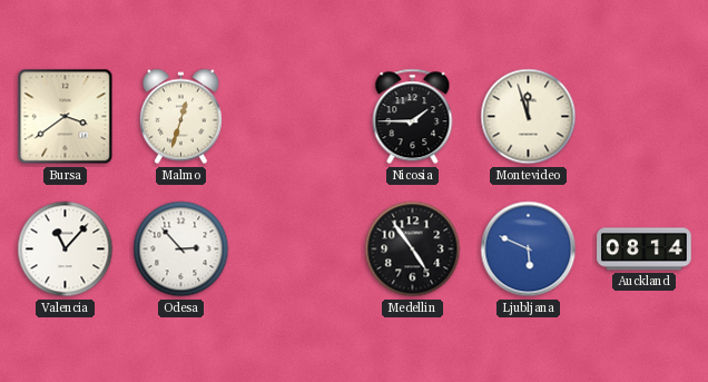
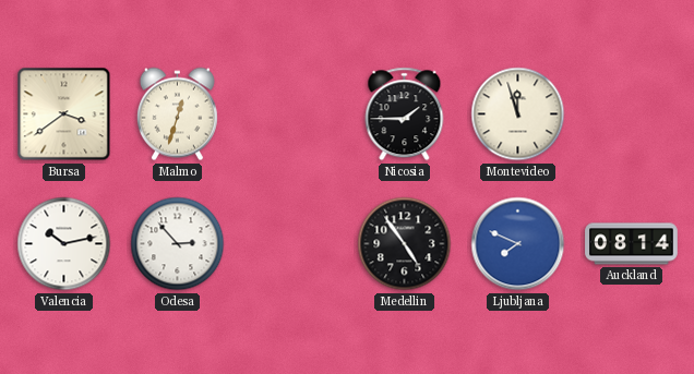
Valencia: 11:07 -> 10:13
Ljubljana: 5:49 -> 7:49
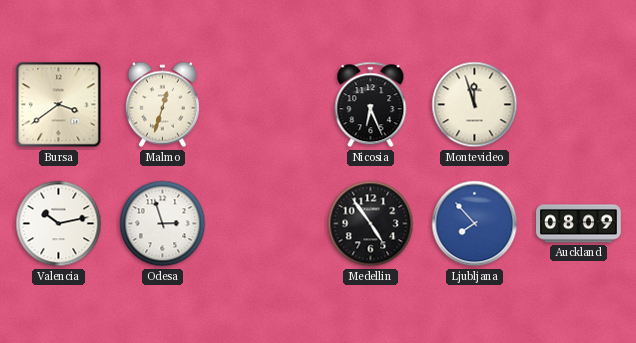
Nicosia: 1:45 -> 6:26
Odesa: 2:53 -> 2:57
Ljubljana: 7:49 -> 7:53
Auckland: 08:14 -> 08:09
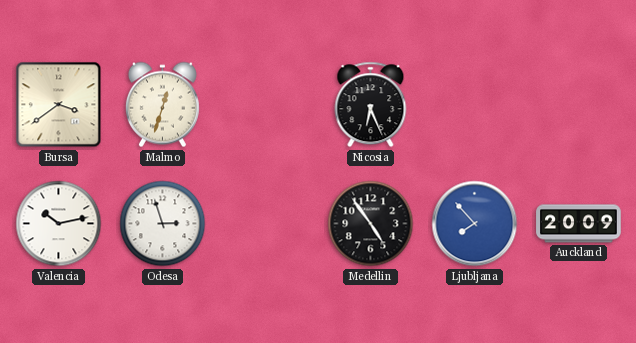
Montevideo: 11:57 -> none
Auckland: 08:09 -> 20:09
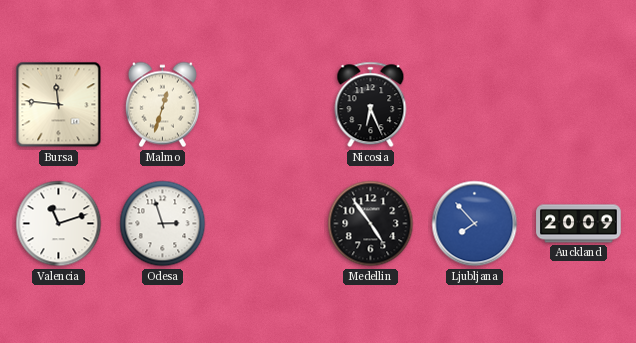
Bursa: 3:39 -> 11:46
Valencia: 10:13 -> 11:12
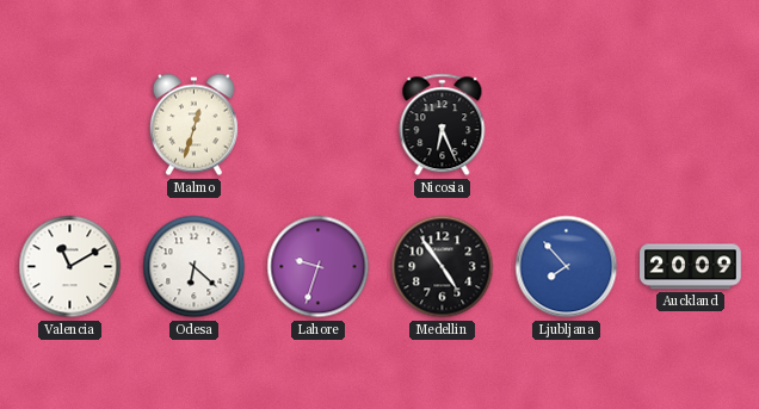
Bursa: 11:46 -> none
Valencia: 11:12 -> 11:10
Odesa: 2:57 -> 6:22
Lahore: none -> 9:33
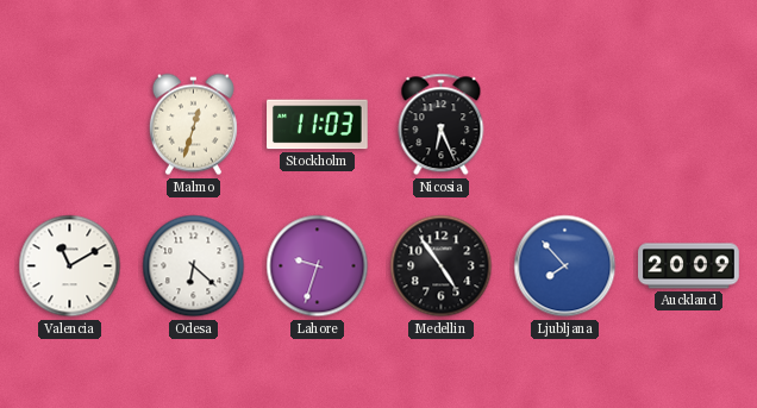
Stockholm: none -> 11:03
